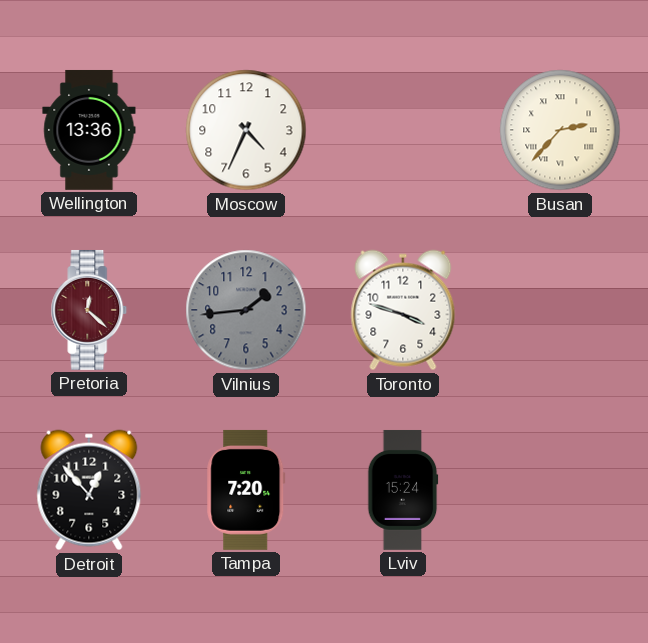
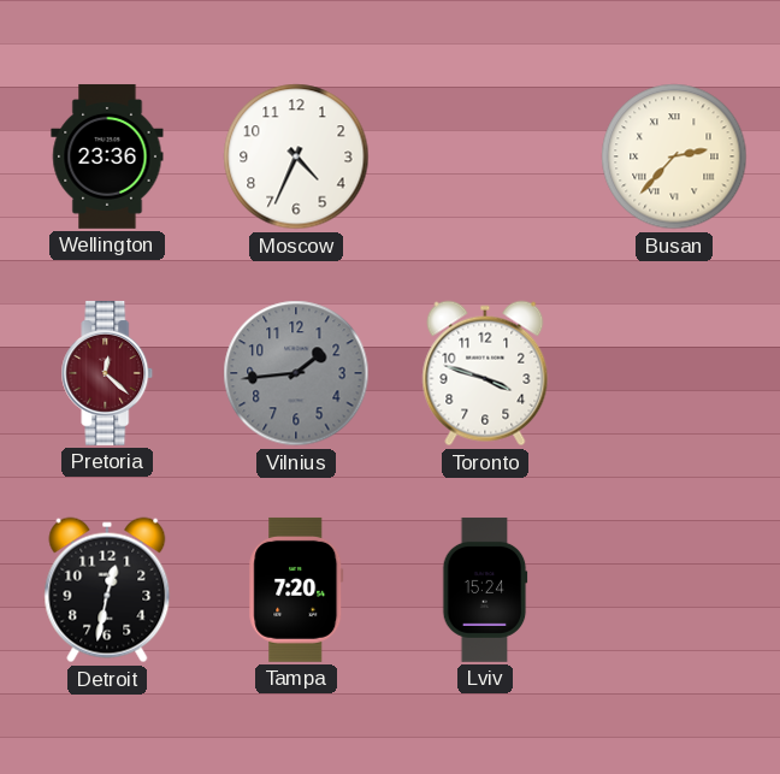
Wellington: 13:36 -> 23:36
Detroit: 12:53 -> 12:32
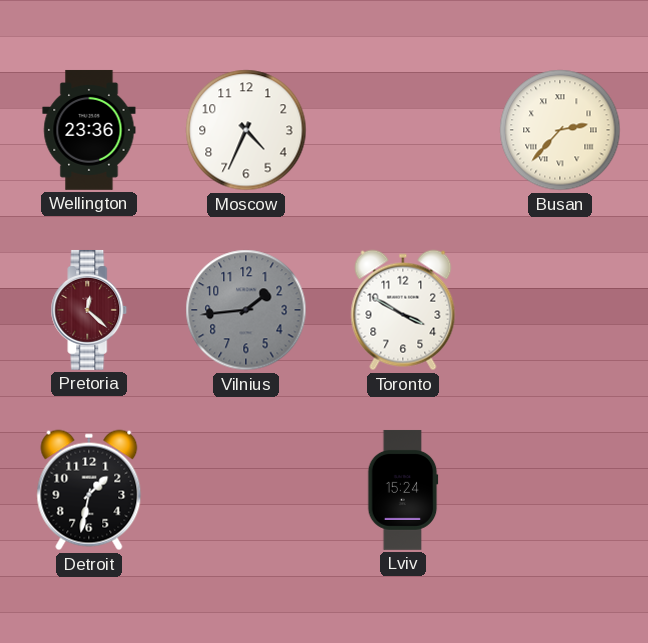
Toronto: 3:48 -> 3:50
Detroit: 12:32 -> 1:32
Tampa: 7:20 -> none
